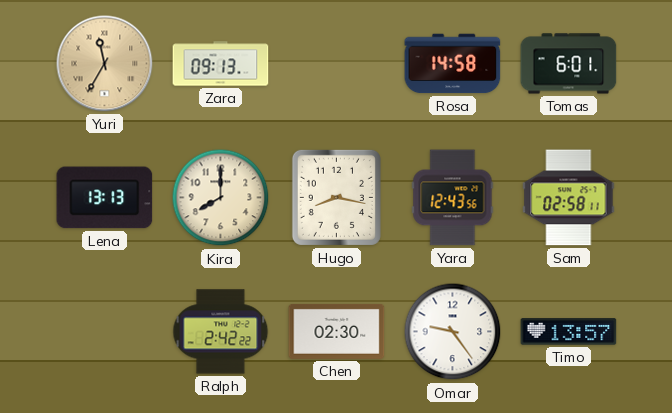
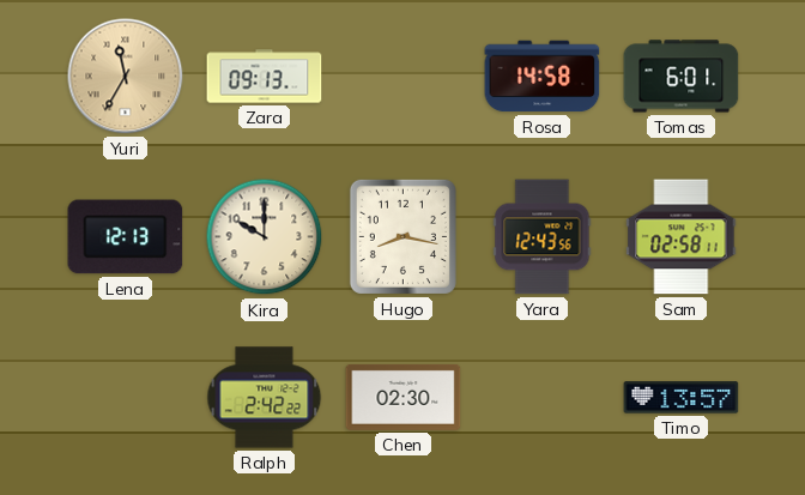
Lena: 13:13 -> 12:13
Kira: 8:00 -> 10:00
Omar: 9:24 -> none
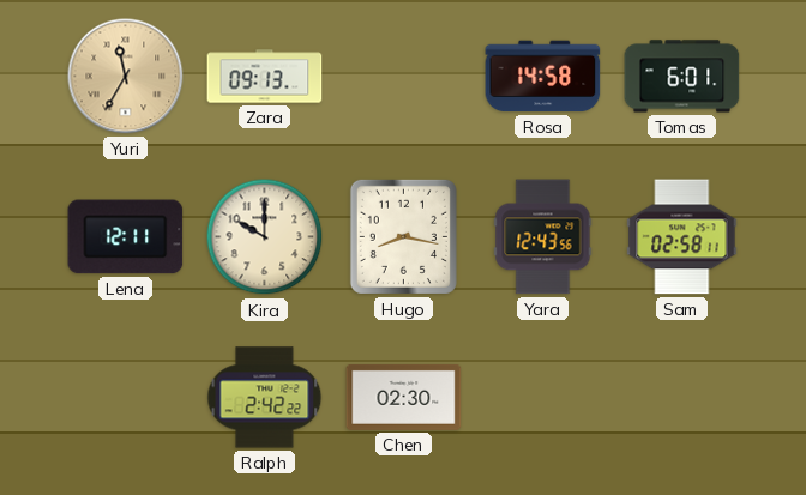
Lena: 12:13 -> 12:11
Timo: 13:57 -> none
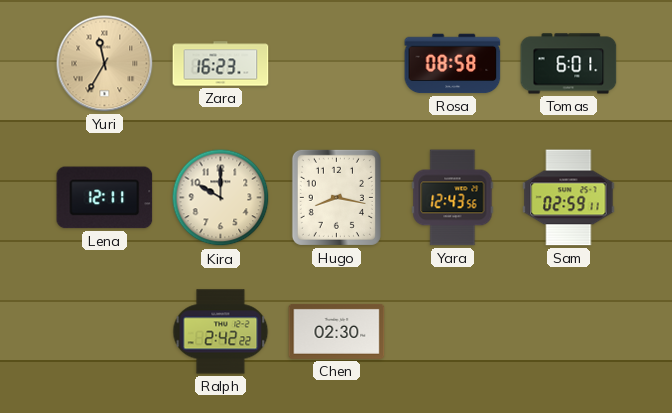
Zara: 09:13 -> 16:23
Rosa: 14:58 -> 08:58
Sam: 02:58 -> 02:59
